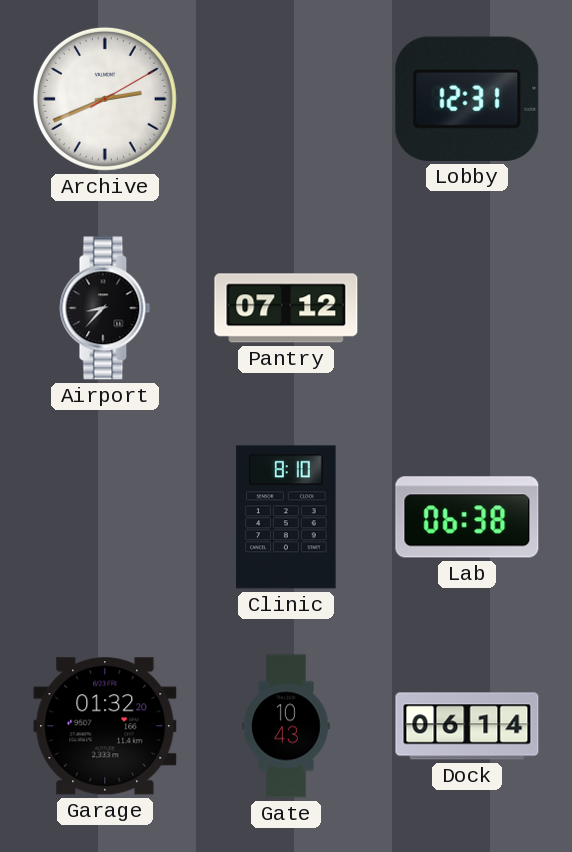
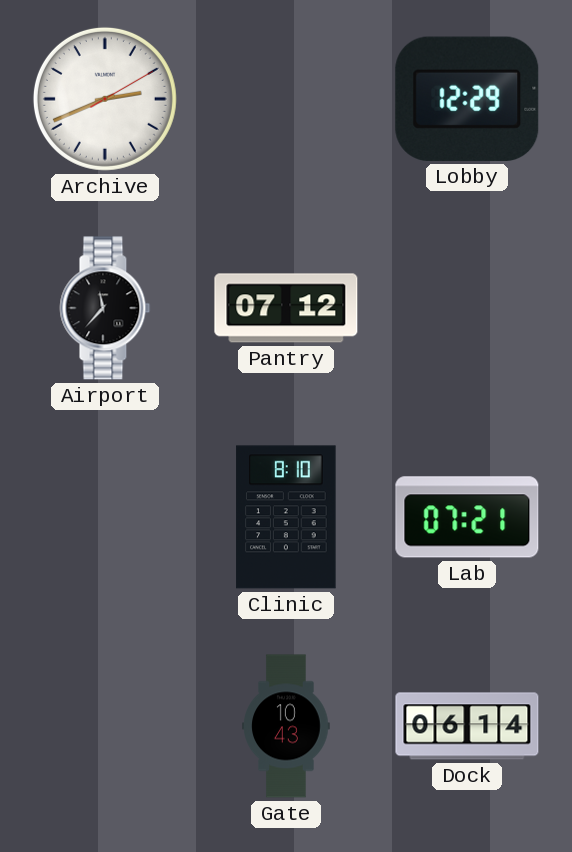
Lobby: 12:31 -> 12:29
Airport: 8:37 -> 11:37
Lab: 06:38 -> 07:21
Garage: 01:32 -> none
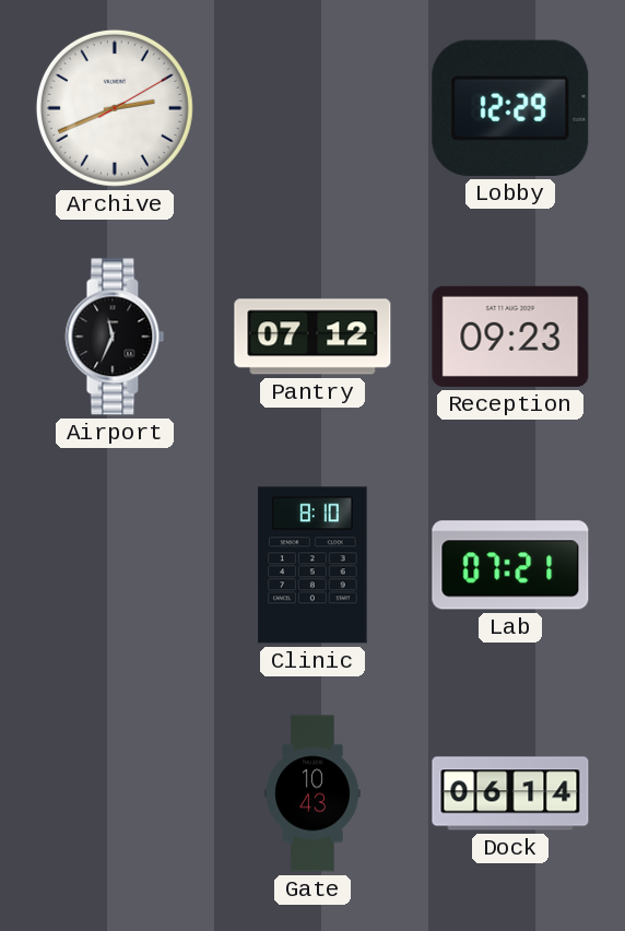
Airport: 11:37 -> 11:34
Reception: none -> 09:23
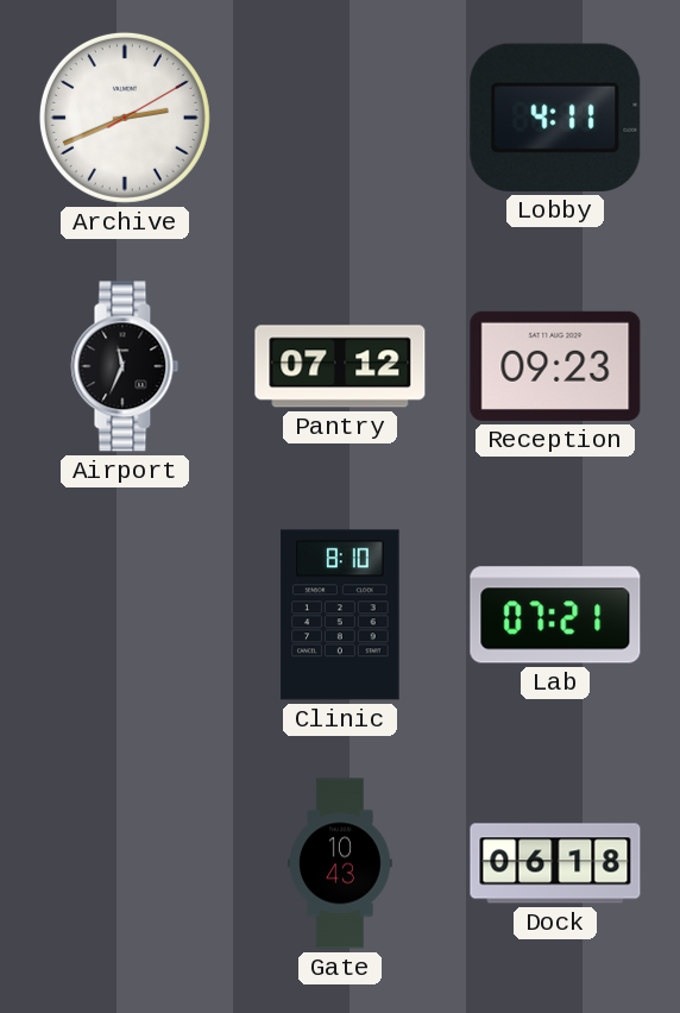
Lobby: 12:29 -> 4:11
Dock: 06:14 -> 06:18
